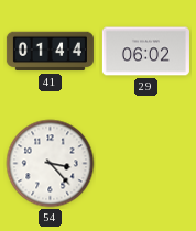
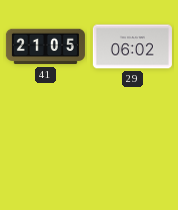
41: 01:44 -> 21:05
54: 3:23 -> none
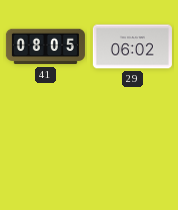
41: 21:05 -> 08:05
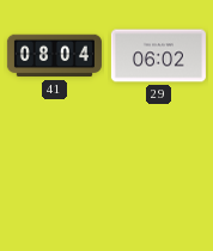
41: 08:05 -> 08:04
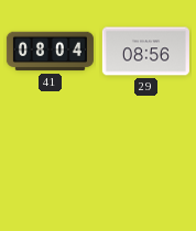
29: 06:02 -> 08:56
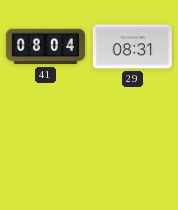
29: 08:56 -> 08:31
